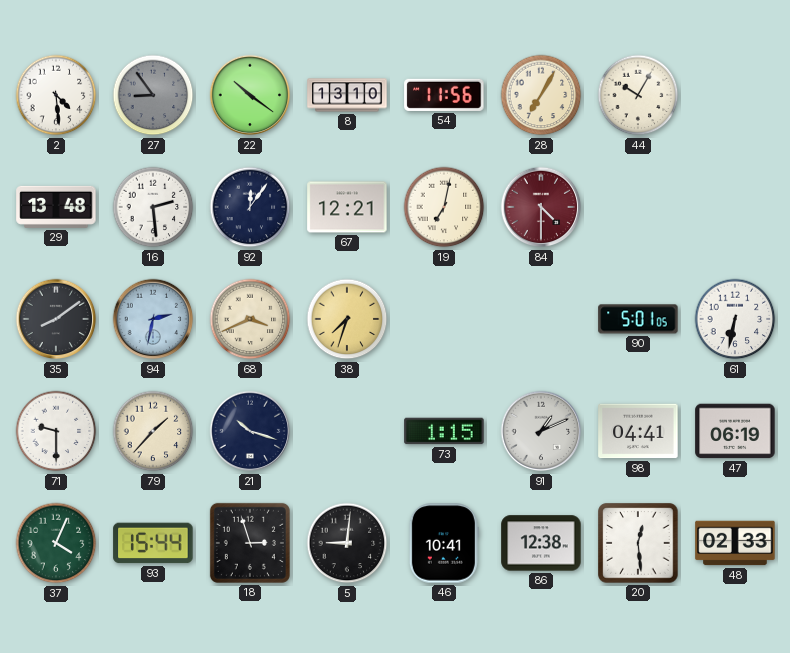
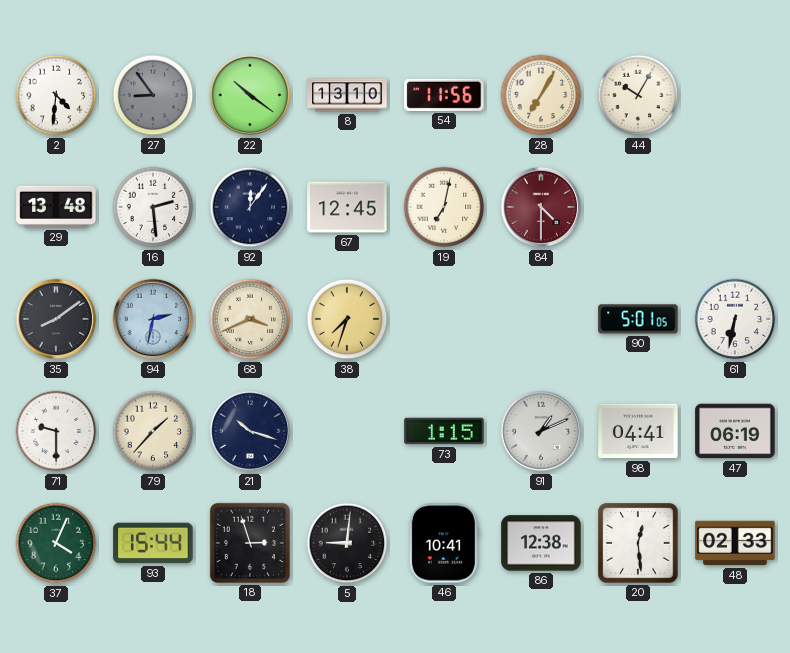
2: 4:29 -> 4:31
67: 12:21 -> 12:45
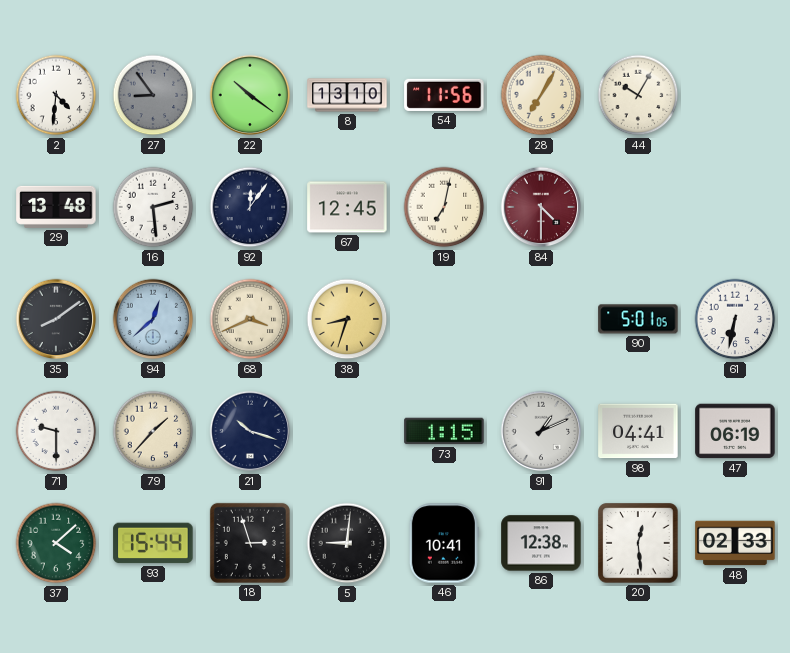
94: 2:32 -> 12:38
38: 7:33 -> 8:33
37: 4:04 -> 4:08
